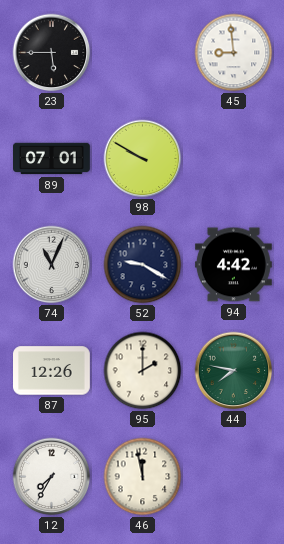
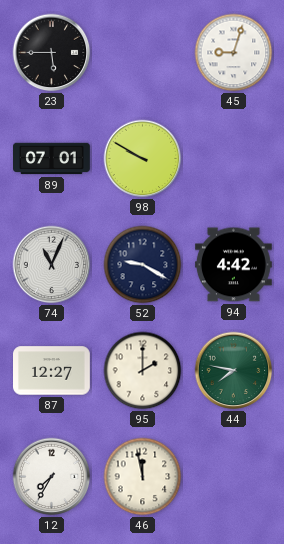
45: 8:59 -> 9:03
87: 12:26 -> 12:27
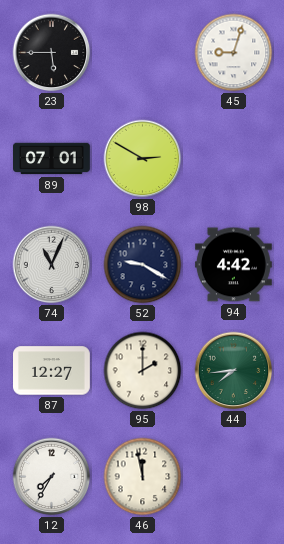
98: 9:50 -> 2:50
44: 7:47 -> 7:44
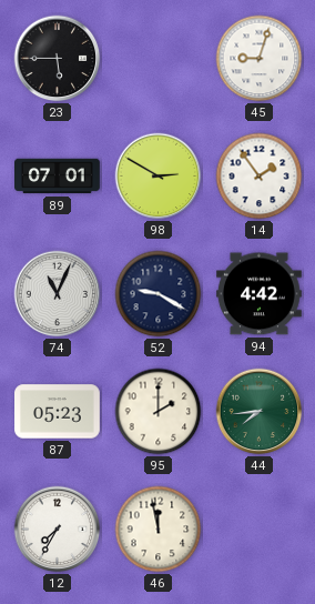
14: none -> 1:54
87: 12:27 -> 05:23
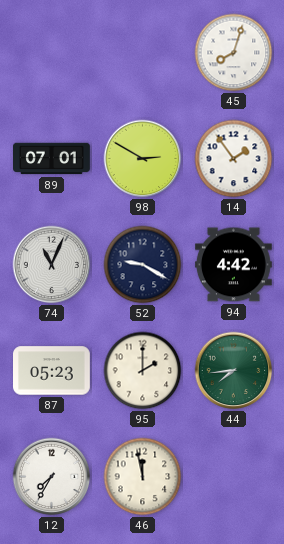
23: 5:45 -> none
45: 9:03 -> 8:03
